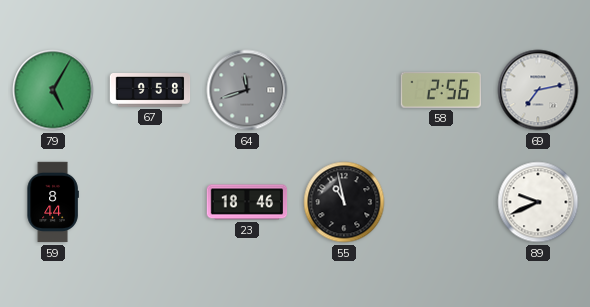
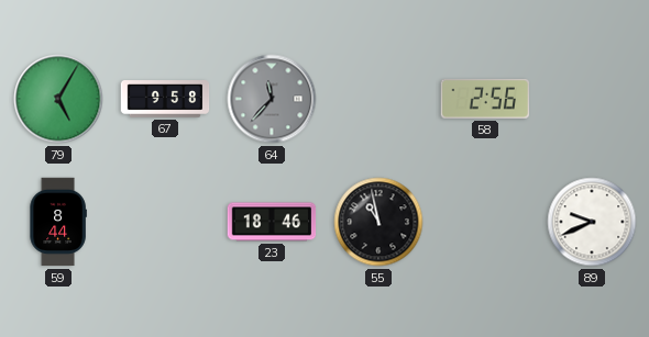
64: 11:42 -> 11:37
69: 7:13 -> none
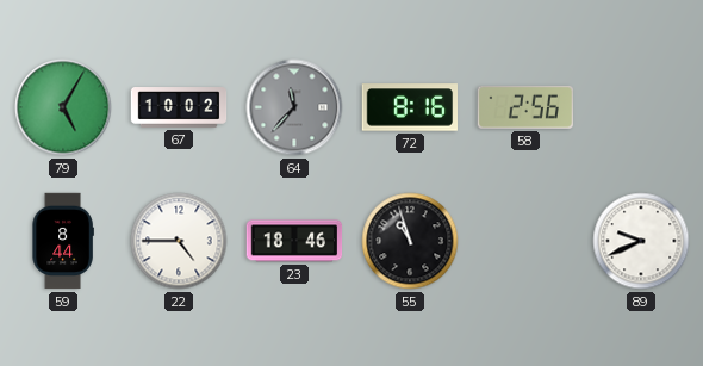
67: 9:58 -> 10:02
72: none -> 8:16
22: none -> 4:45
55: 10:58 -> 10:57
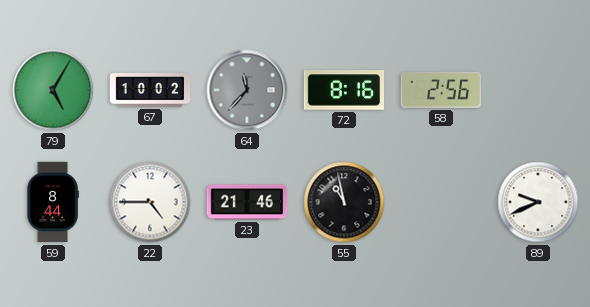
23: 18:46 -> 21:46
55: 10:57 -> 10:58
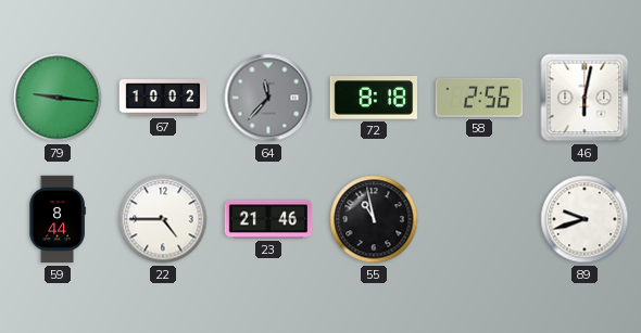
79: 5:05 -> 9:16
72: 8:16 -> 8:18
46: none -> 6:02
89: 9:41 -> 9:42
